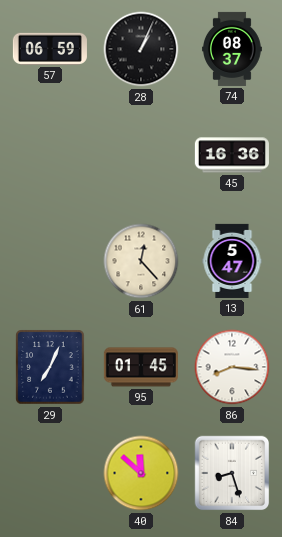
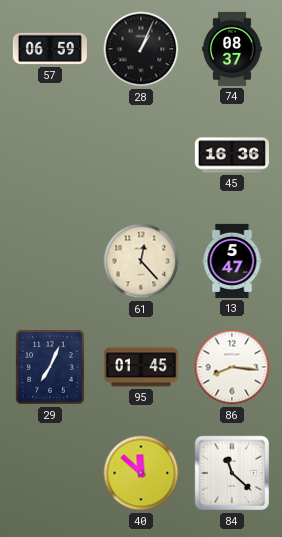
84: 8:27 -> 11:22
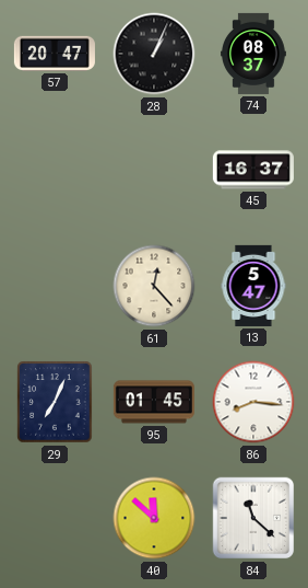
57: 06:59 -> 20:47
45: 16:36 -> 16:37
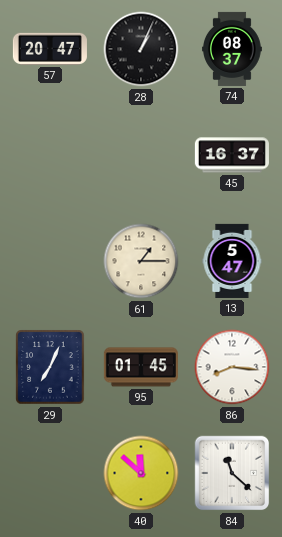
61: 12:23 -> 1:15
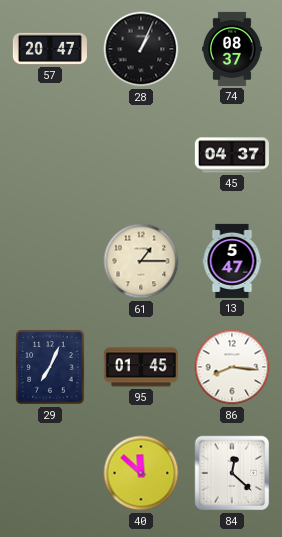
45: 16:37 -> 04:37
84: 11:22 -> 12:22
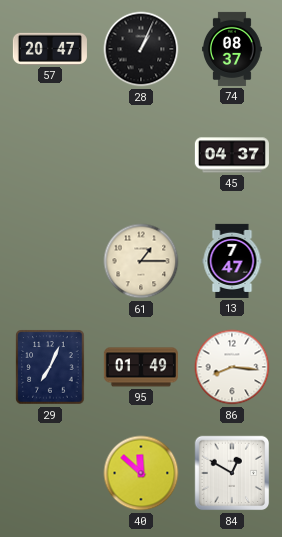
13: 5:47 -> 7:47
95: 01:45 -> 01:49
84: 12:22 -> 12:50
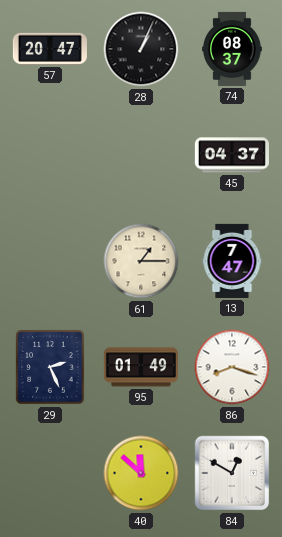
29: 7:04 -> 2:26
86: 8:16 -> 8:18
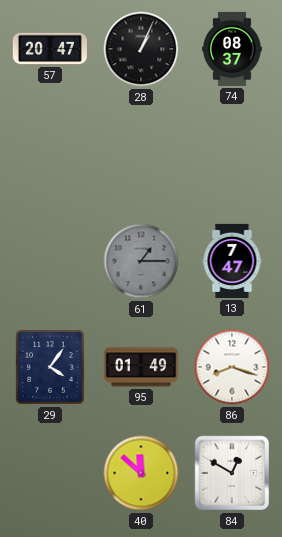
45: 04:37 -> none
61 dial: cream -> grey
29: 2:26 -> 4:06
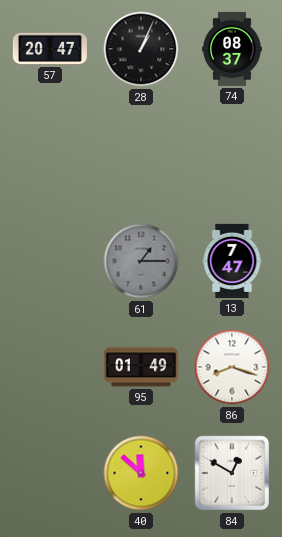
29: 4:06 -> none
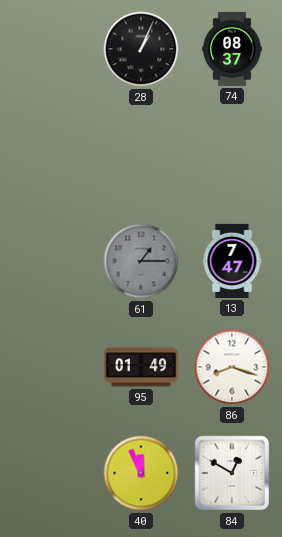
57: 20:47 -> none
40: 11:52 -> 11:56
